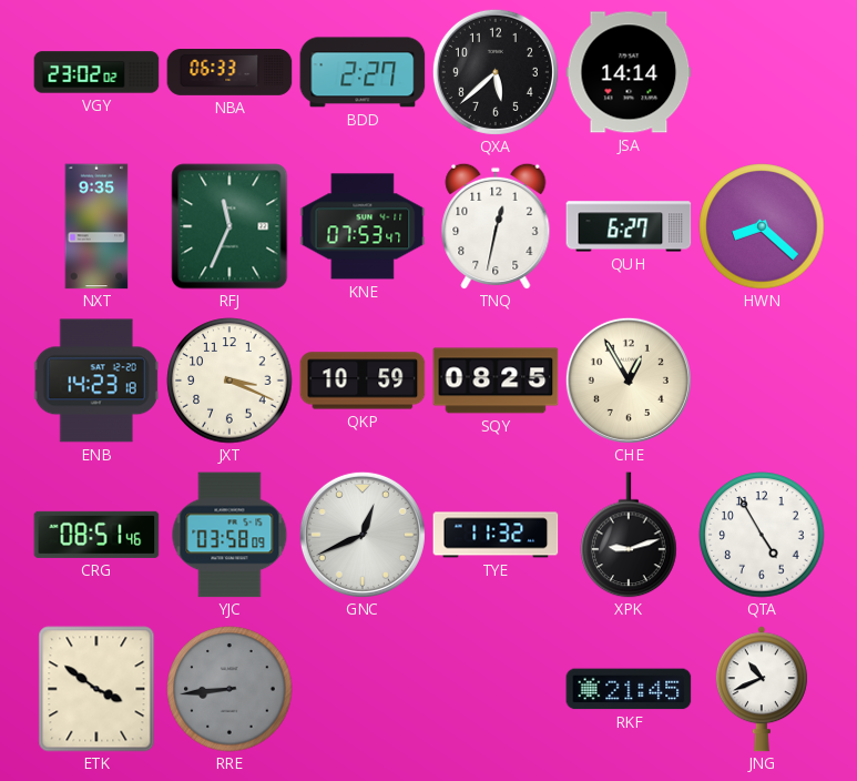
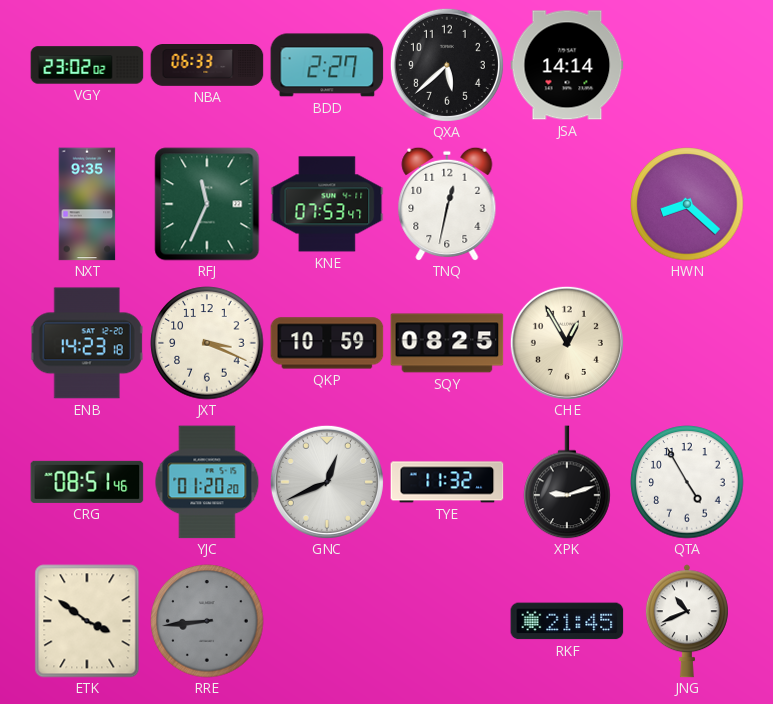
QUH: 6:27 -> none
YJC: 03:58 -> 01:20
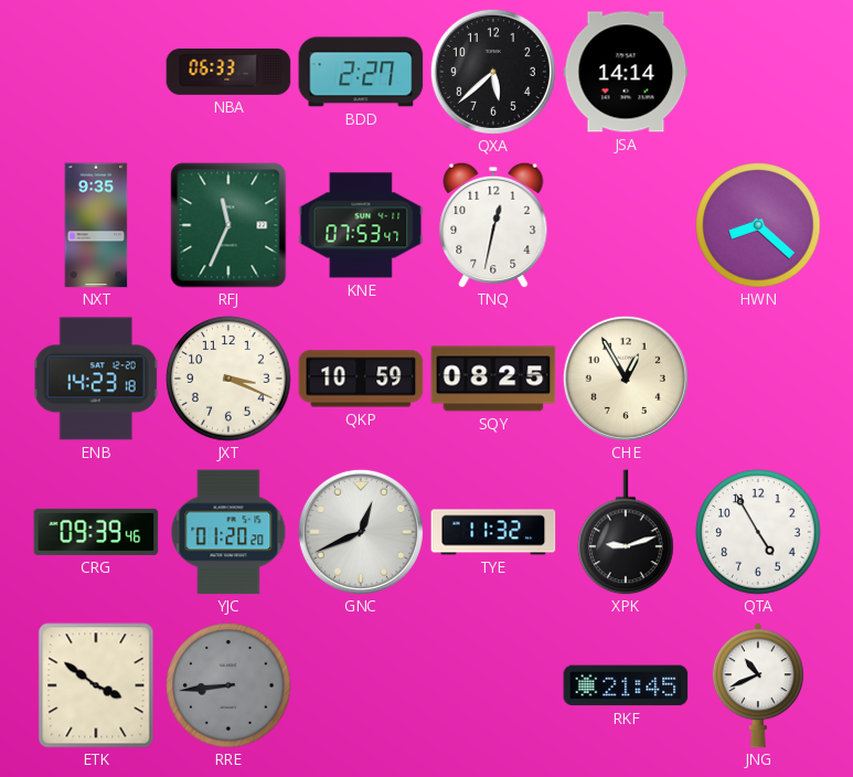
VGY: 23:02 -> none
CRG: 08:51 -> 09:39
